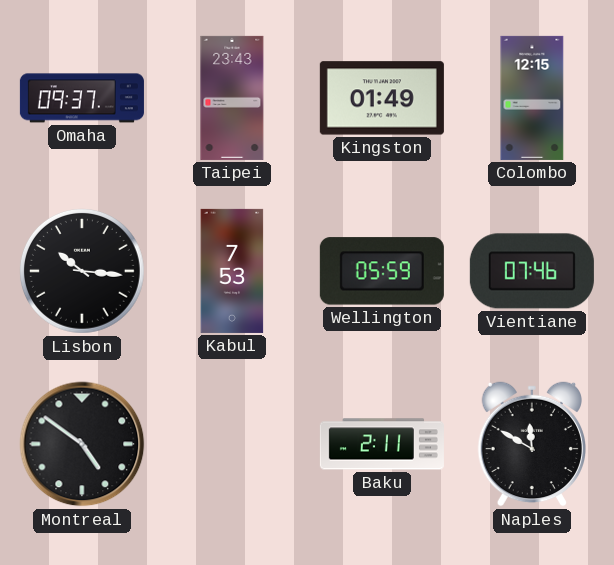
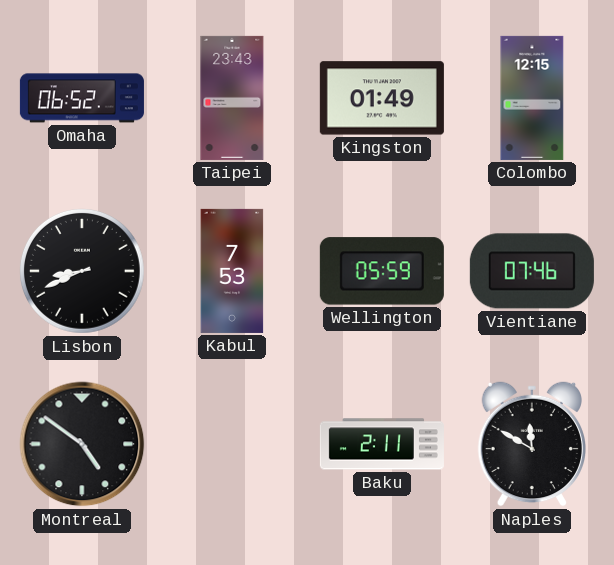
Omaha: 09:37 -> 06:52
Lisbon: 10:16 -> 8:41
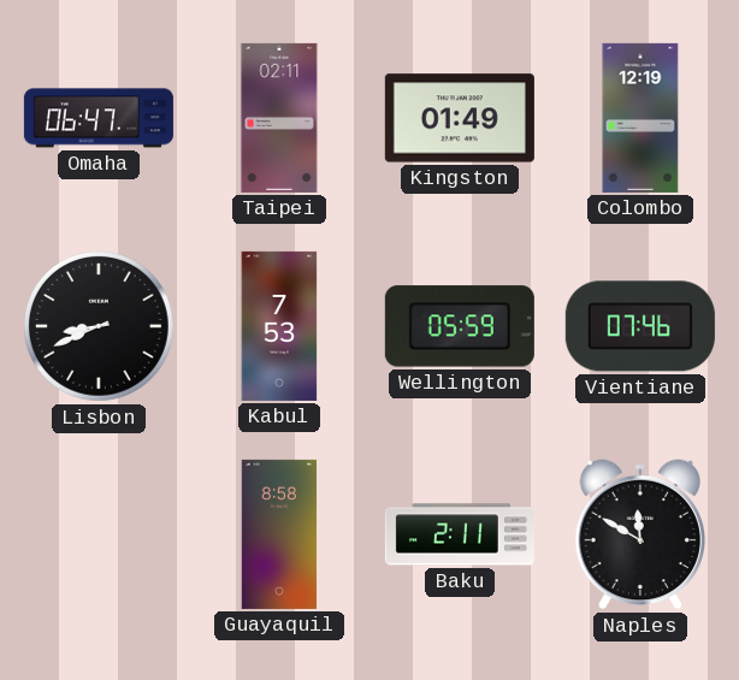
Omaha: 06:52 -> 06:47
Taipei: 23:43 -> 02:11
Colombo: 12:15 -> 12:19
Montreal: 4:51 -> none
Guayaquil: none -> 8:58
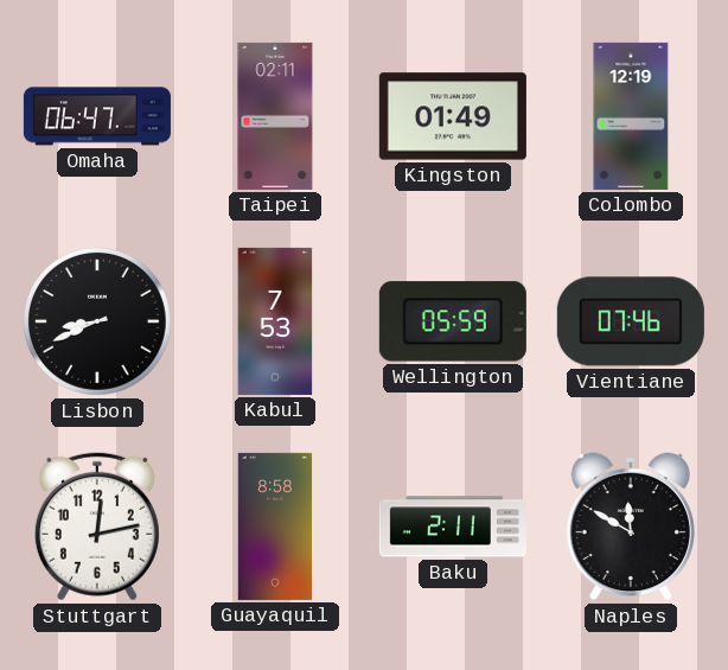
Stuttgart: none -> 12:13
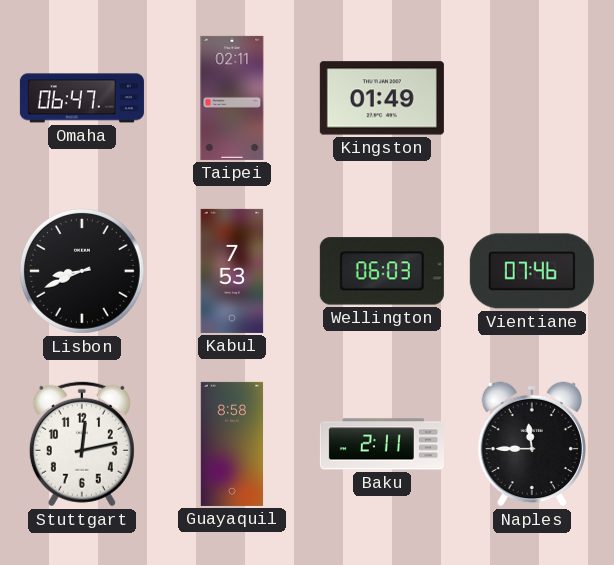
Colombo: 12:19 -> none
Wellington: 05:59 -> 06:03
Naples: 11:50 -> 11:45
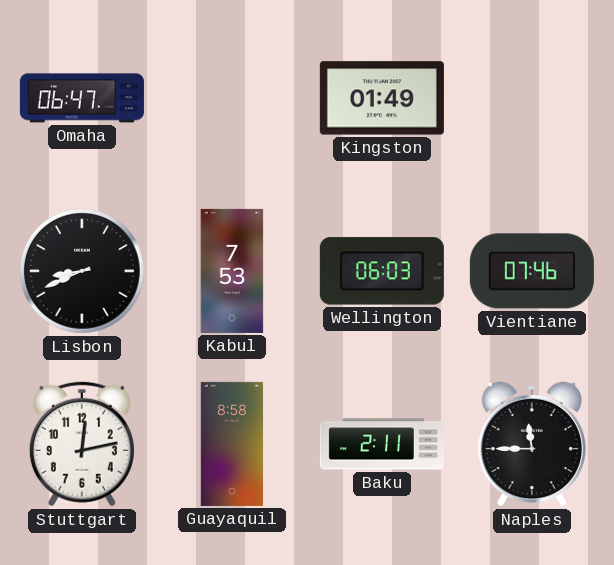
Taipei: 02:11 -> none
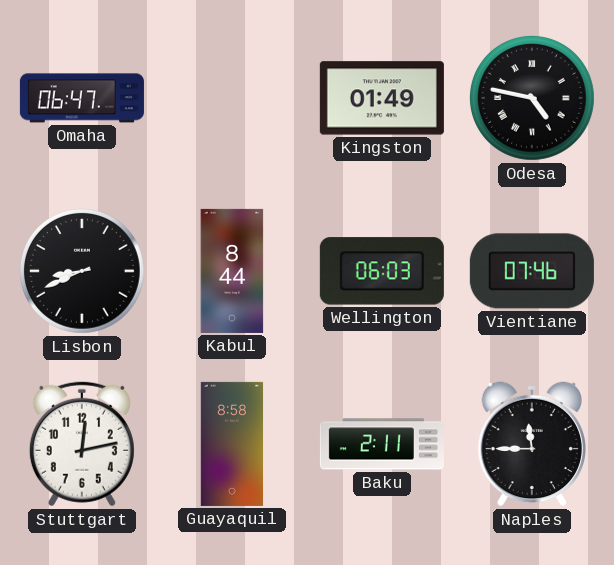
Odesa: none -> 4:47
Kabul: 7:53 -> 8:44
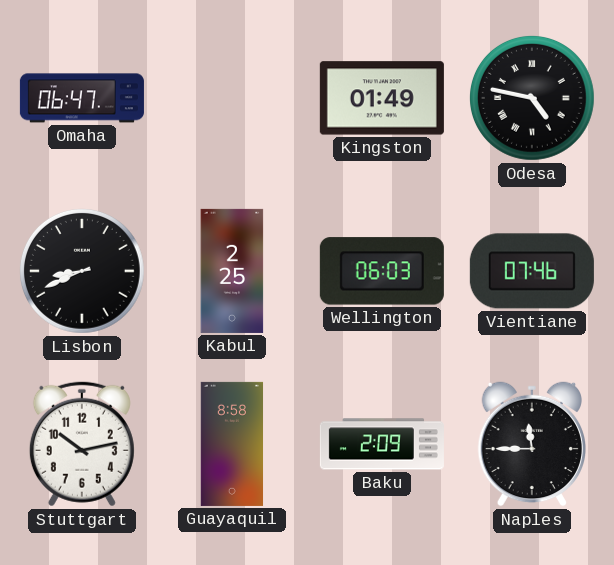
Kabul: 8:44 -> 2:25
Stuttgart: 12:13 -> 10:13
Baku: 2:11 -> 2:09
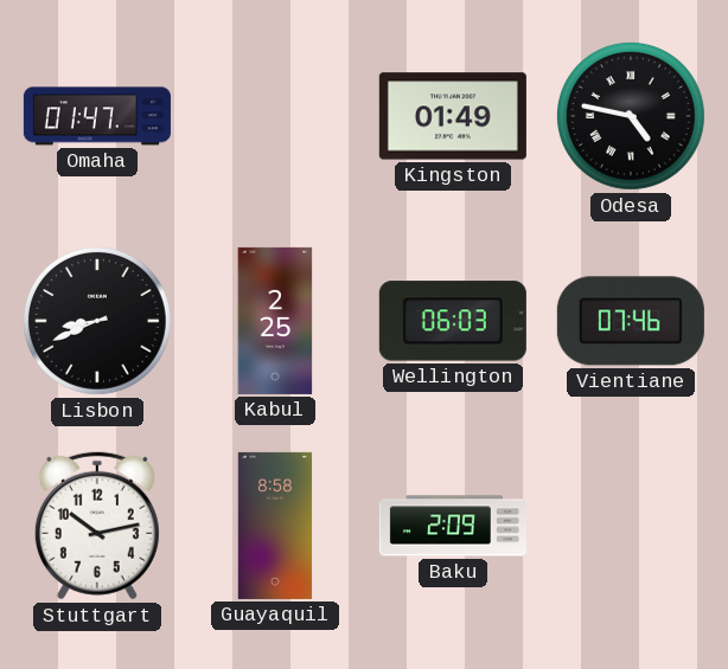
Omaha: 06:47 -> 01:47
Naples: 11:45 -> none
